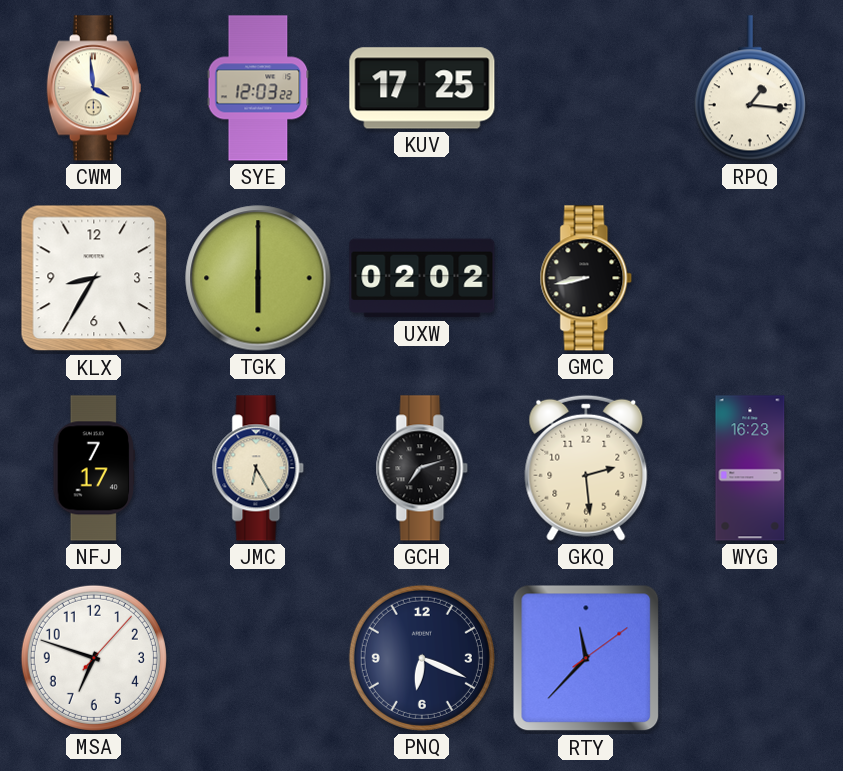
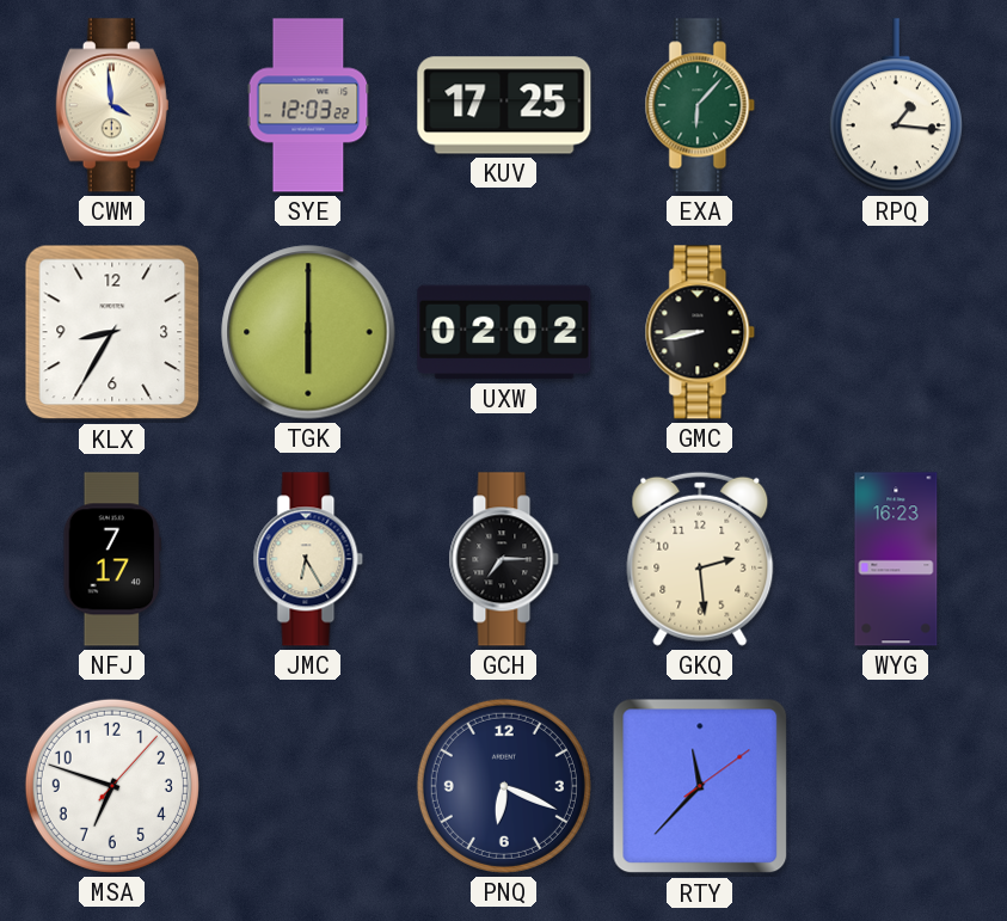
EXA: none -> 6:07
GCH: 7:12 -> 7:15
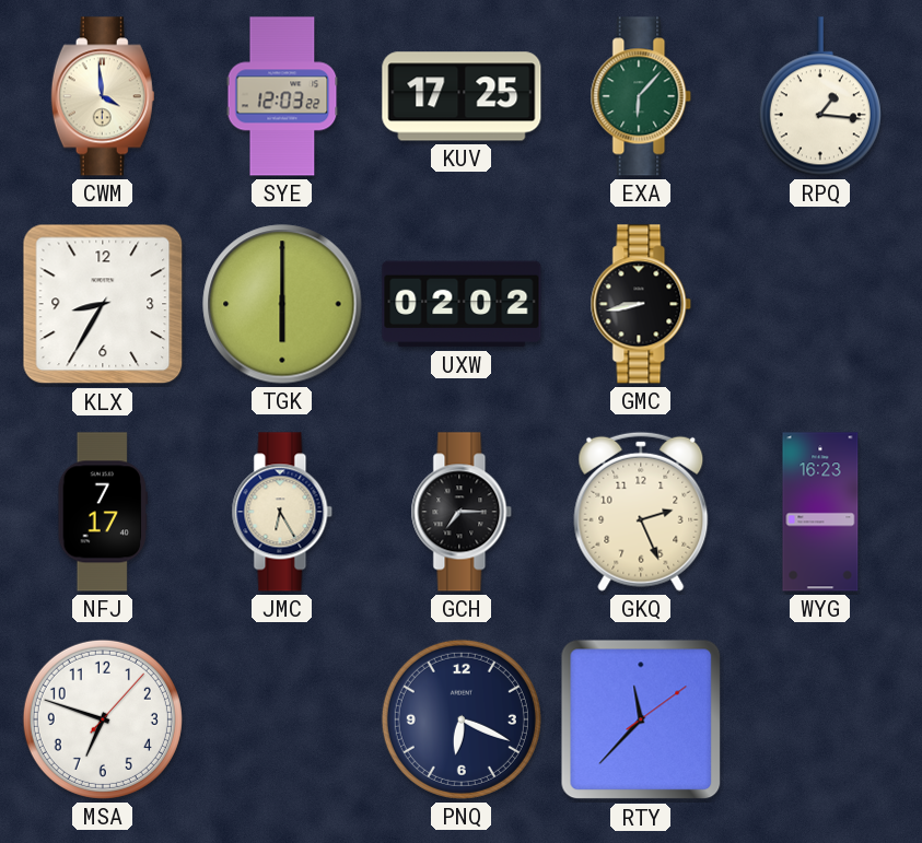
GKQ: 2:29 -> 2:26
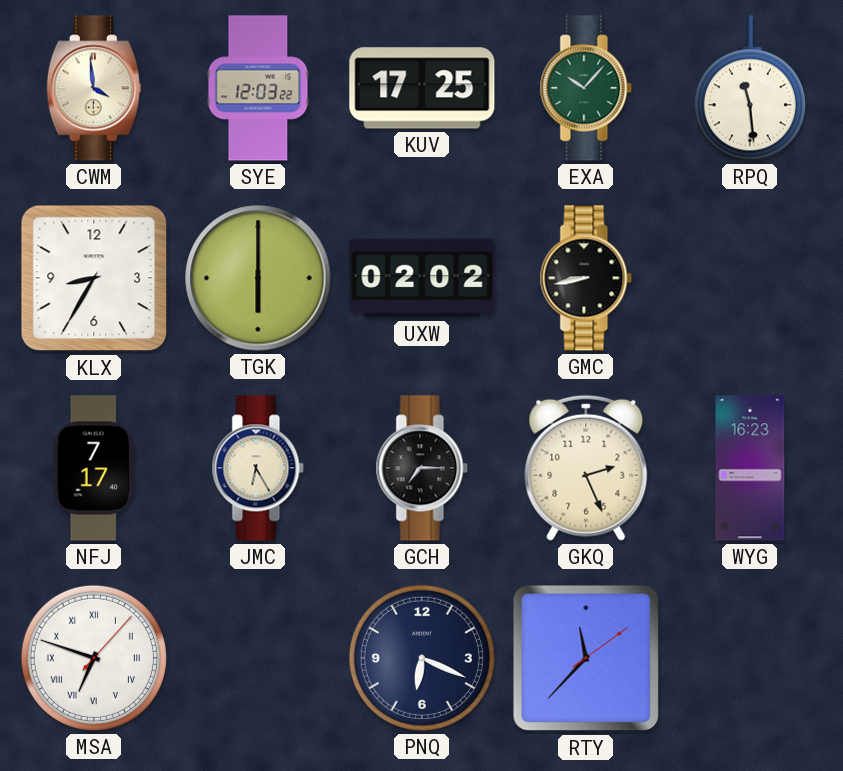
EXA: 6:07 -> 10:07
RPQ: 1:16 -> 11:29
MSA numerals: Arabic -> Roman
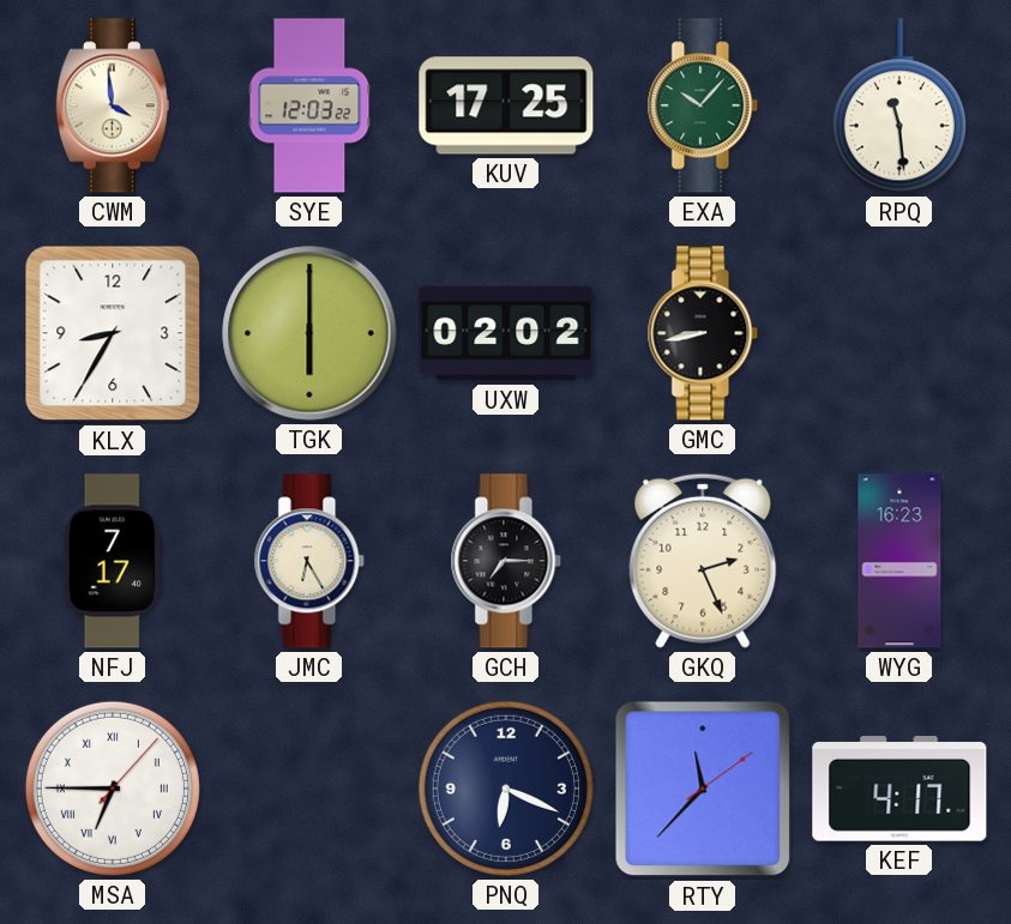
MSA: 6:48 -> 6:45
KEF: none -> 4:17
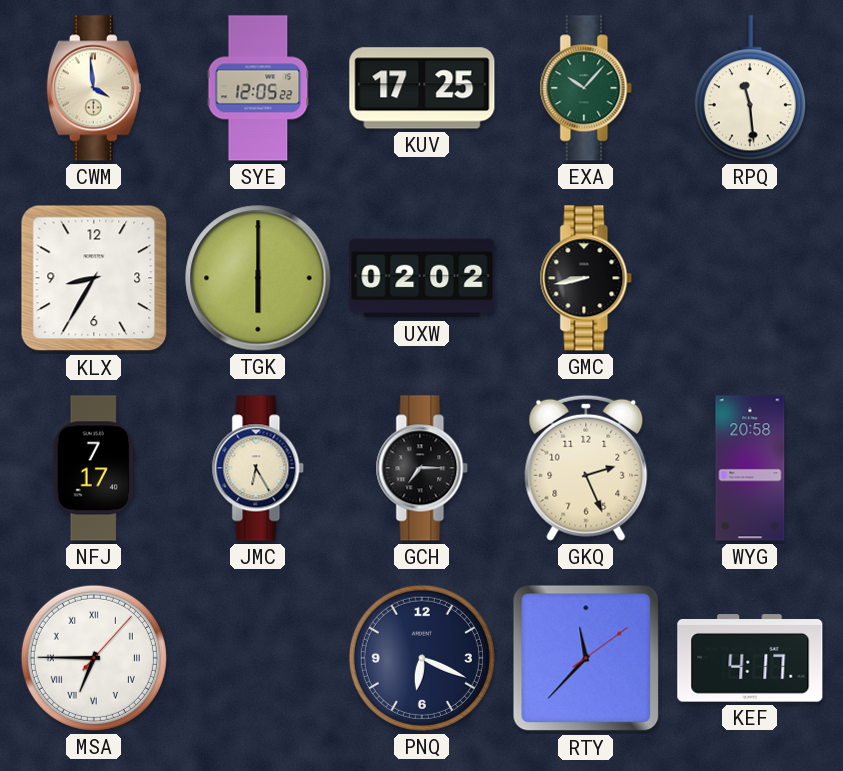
SYE: 12:03 -> 12:05
WYG: 16:23 -> 20:58
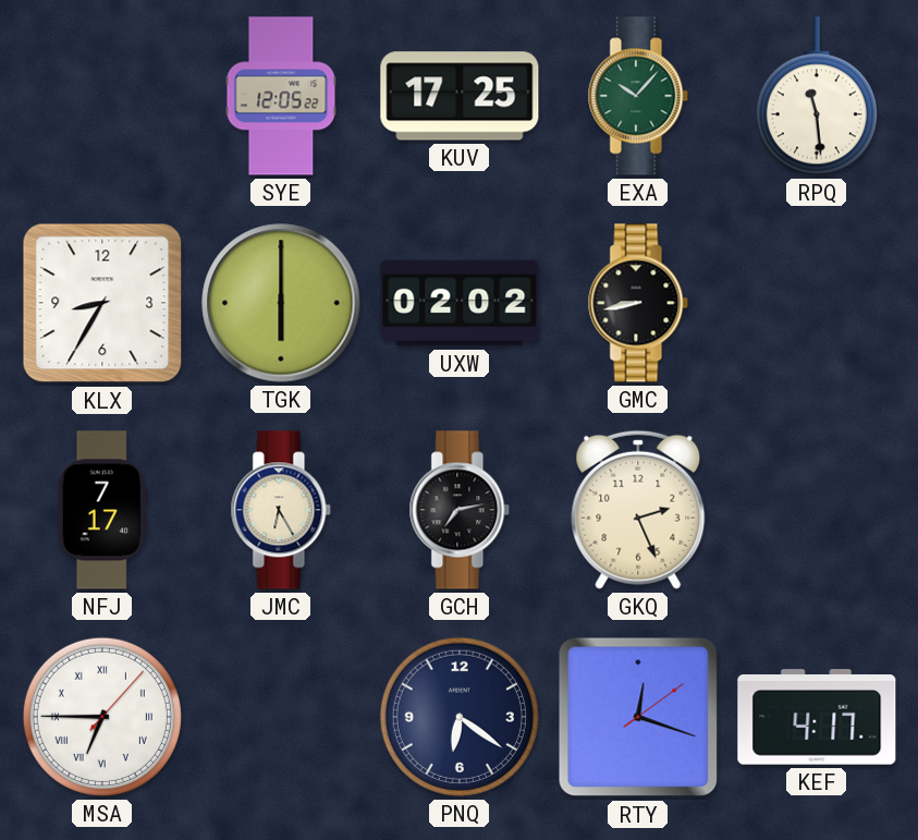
CWM: 3:59 -> none
GCH: 7:15 -> 7:13
WYG: 20:58 -> none
PNQ: 6:19 -> 6:21
RTY: 11:37 -> 12:18
